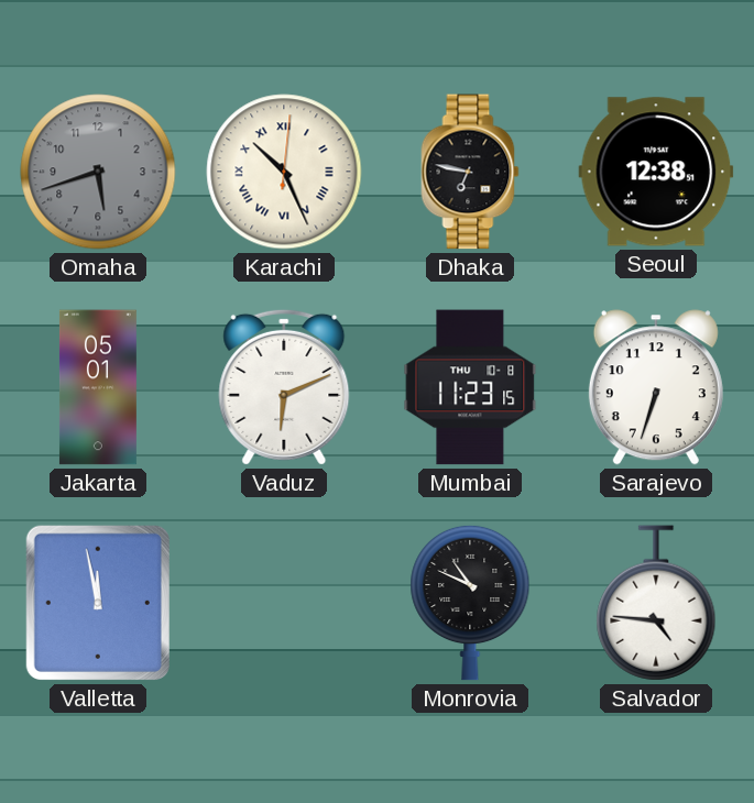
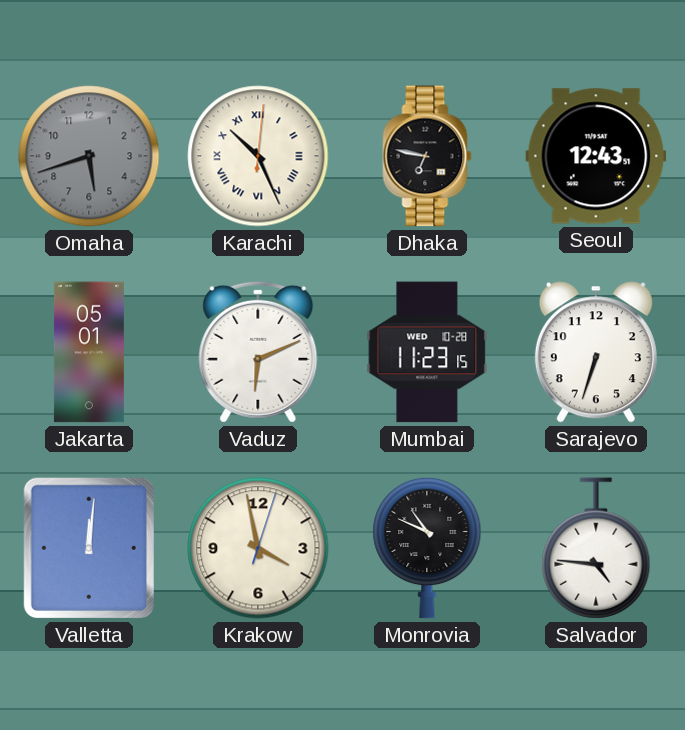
Seoul: 12:38 -> 12:43
Mumbai date: THU 10-8 -> WED 10-28
Valletta: 11:58 -> 12:01
Krakow: none -> 3:58
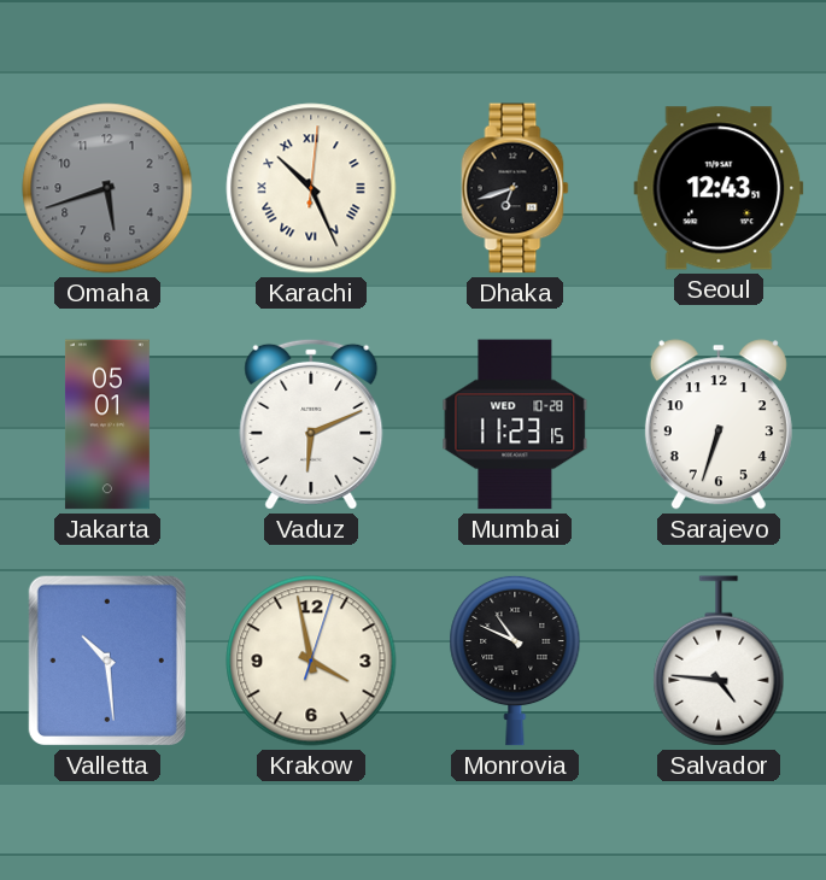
Dhaka: 6:47 -> 6:42
Valletta: 12:01 -> 10:29
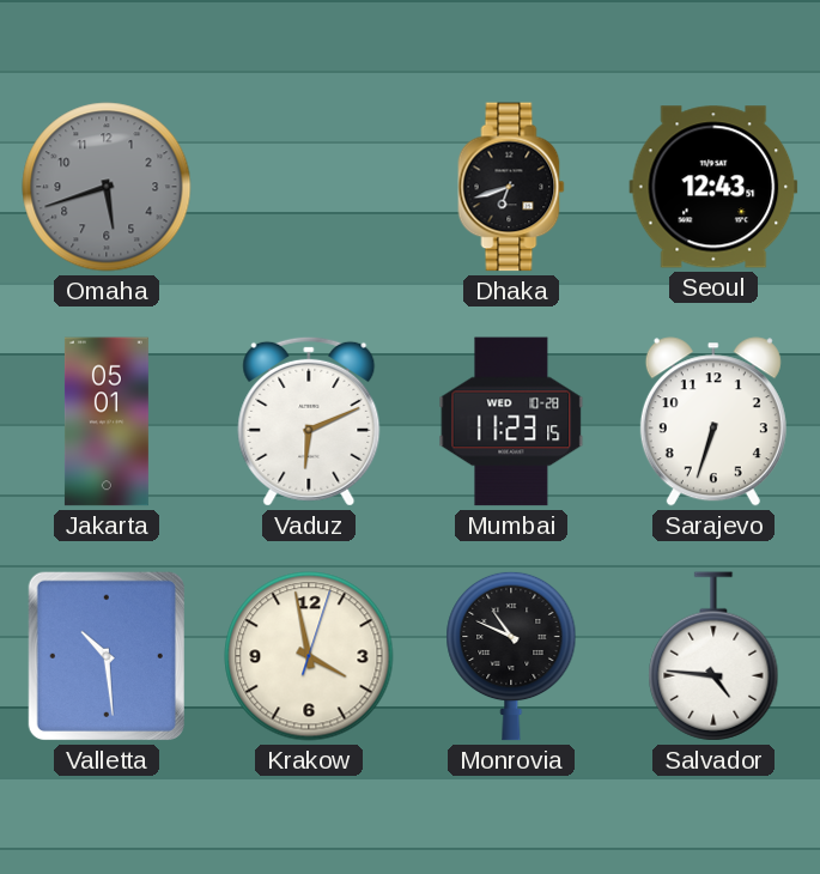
Karachi: 10:26 -> none
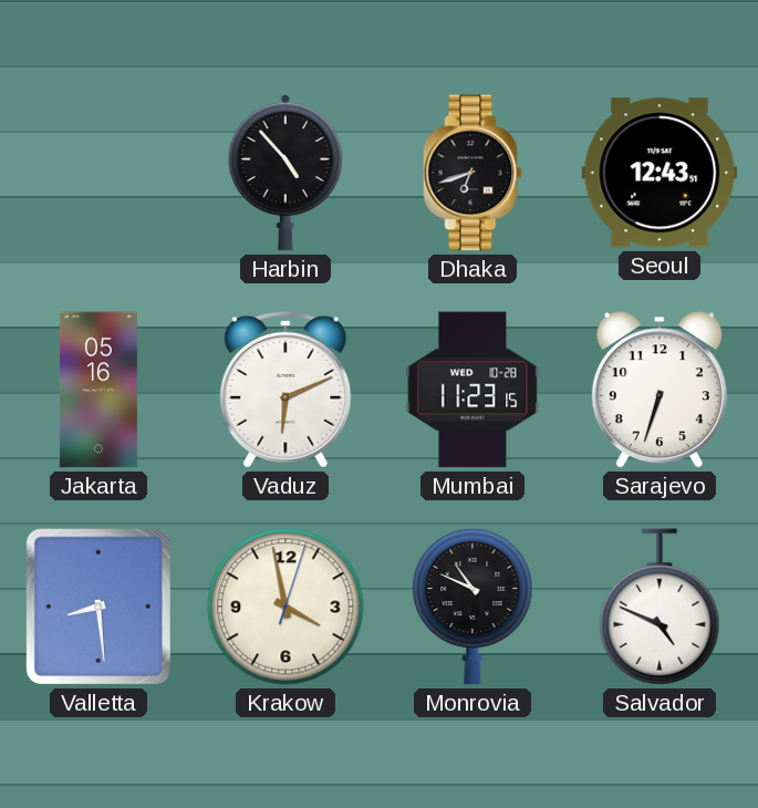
Omaha: 5:42 -> none
Harbin: none -> 4:53
Jakarta: 05:01 -> 05:16
Valletta: 10:29 -> 8:29
Salvador: 4:46 -> 4:49
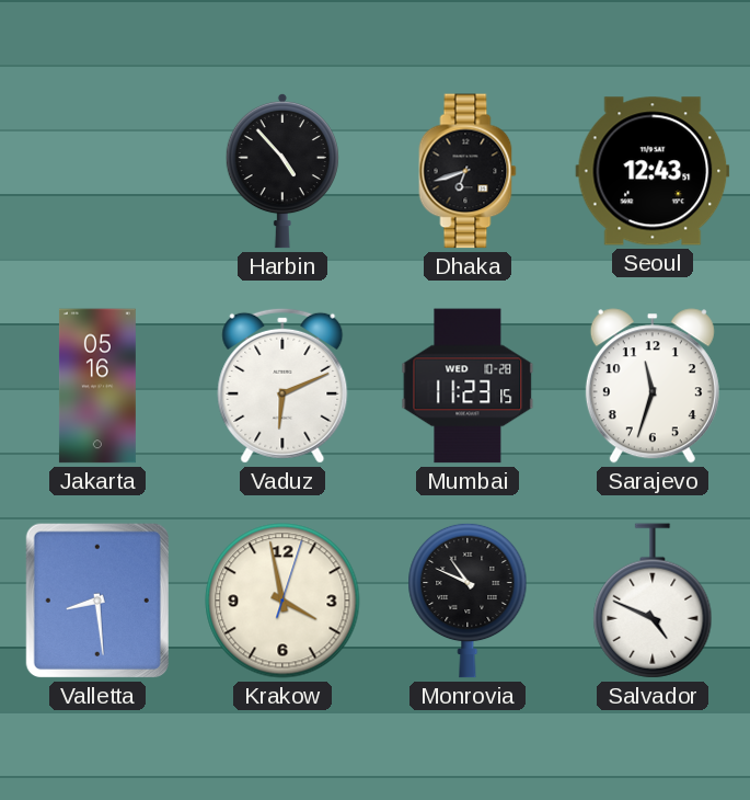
Sarajevo: 6:33 -> 11:33
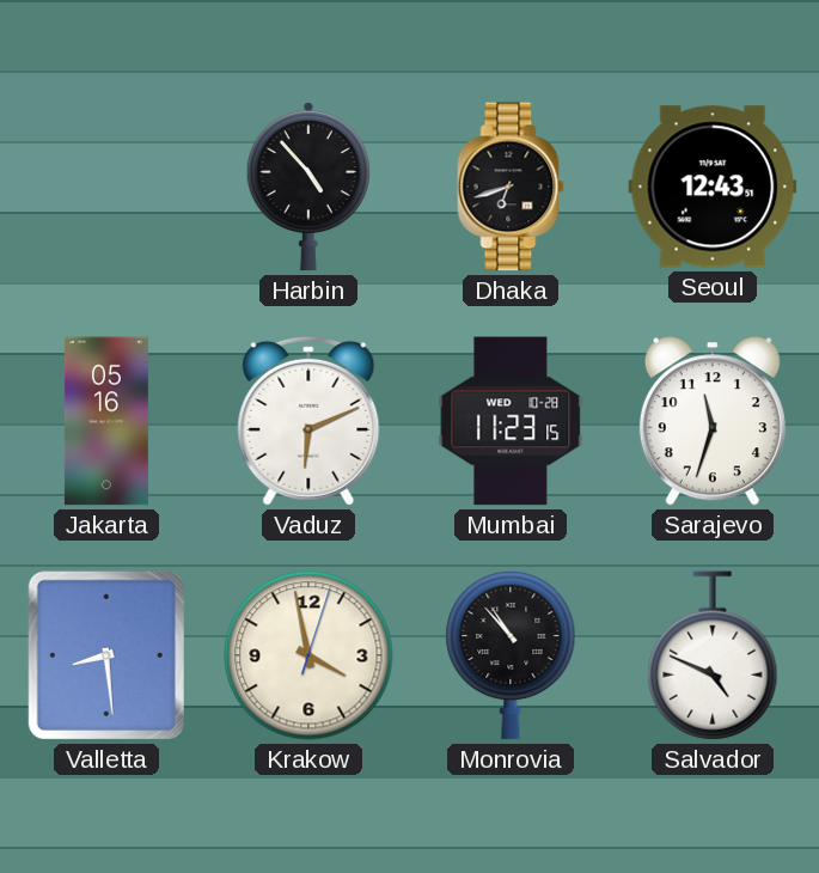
Monrovia: 10:49 -> 10:53
